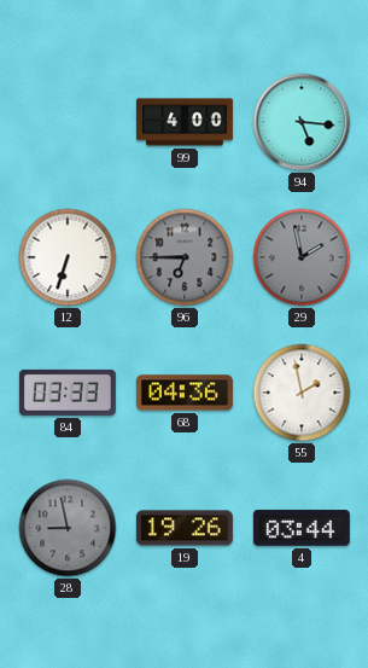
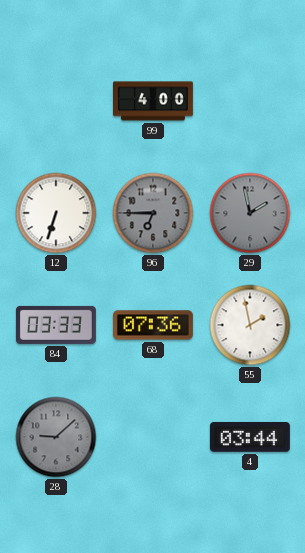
94: 5:16 -> none
68: 04:36 -> 07:36
28: 8:58 -> 9:08
19: 19:26 -> none
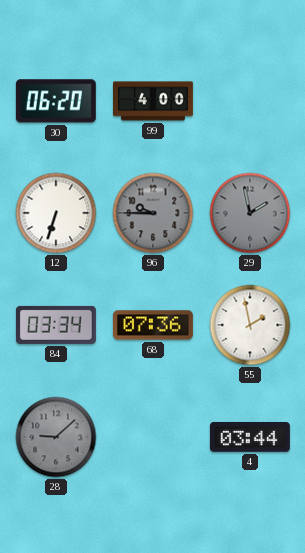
30: none -> 06:20
96: 6:45 -> 9:45
84: 03:33 -> 03:34
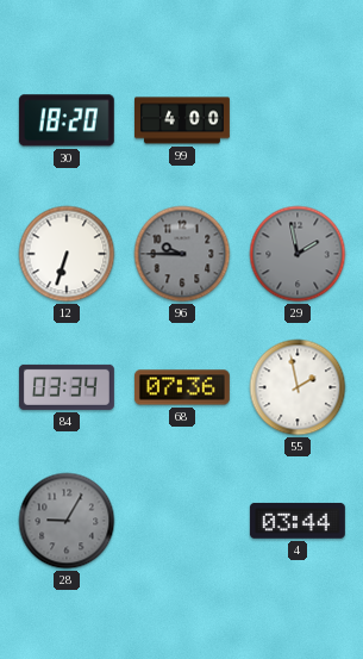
30: 06:20 -> 18:20
28: 9:08 -> 9:05
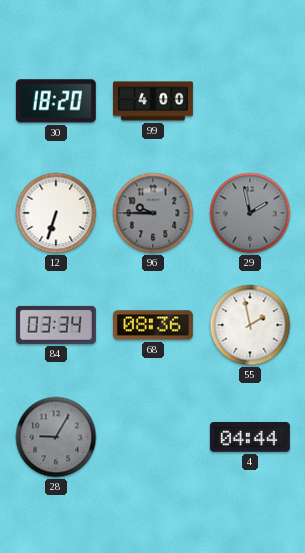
68: 07:36 -> 08:36
4: 03:44 -> 04:44
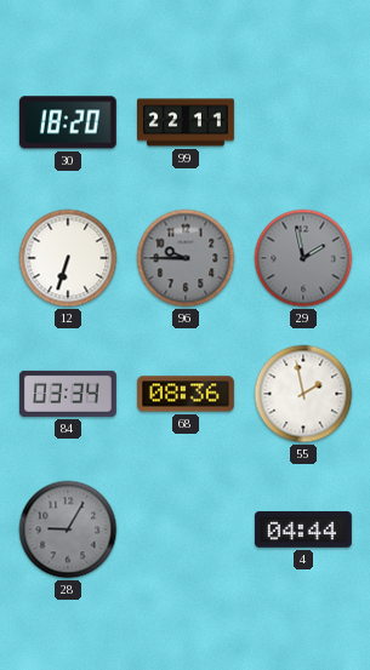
99: 4:00 -> 22:11
